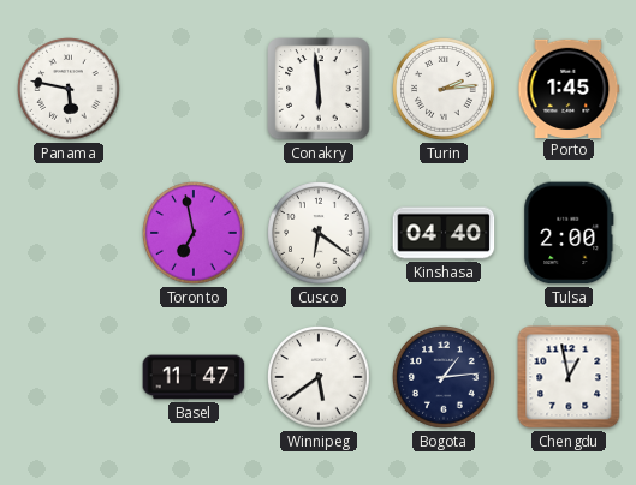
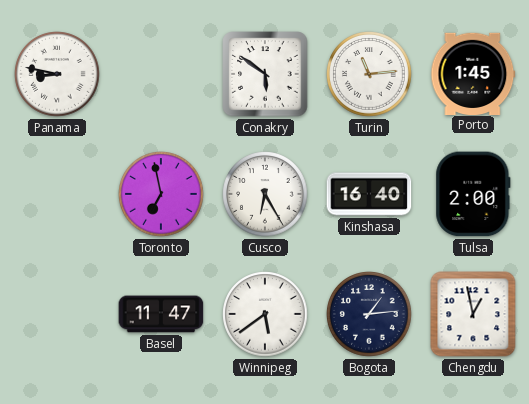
Panama: 5:47 -> 8:47
Conakry: 5:59 -> 5:51
Turin: 2:14 -> 11:14
Cusco: 6:21 -> 6:25
Kinshasa: 04:40 -> 16:40
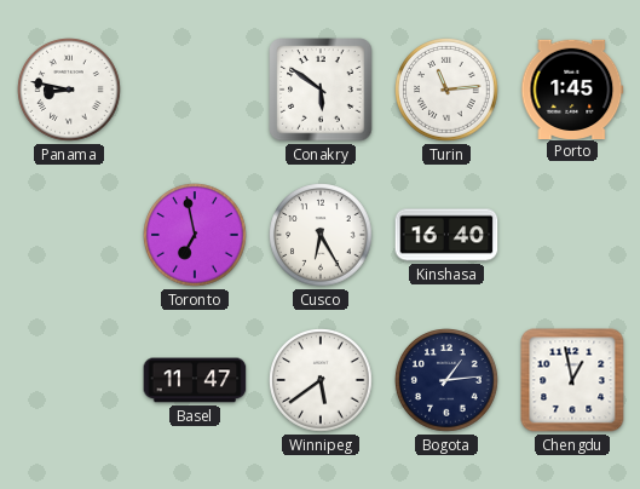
Tulsa: 2:00 -> none
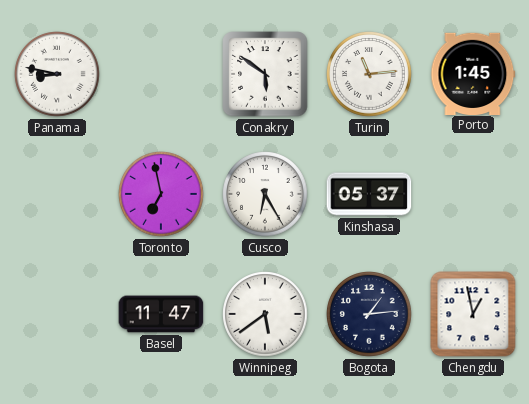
Kinshasa: 16:40 -> 05:37
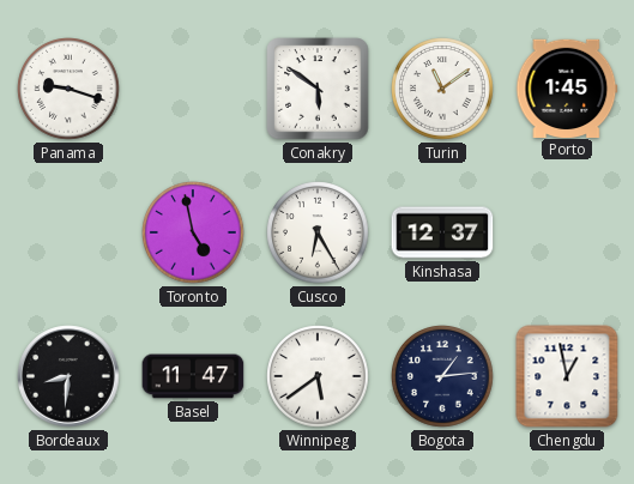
Panama: 8:47 -> 9:18
Turin: 11:14 -> 11:09
Toronto: 6:58 -> 4:58
Kinshasa: 05:37 -> 12:37
Bordeaux: none -> 8:31
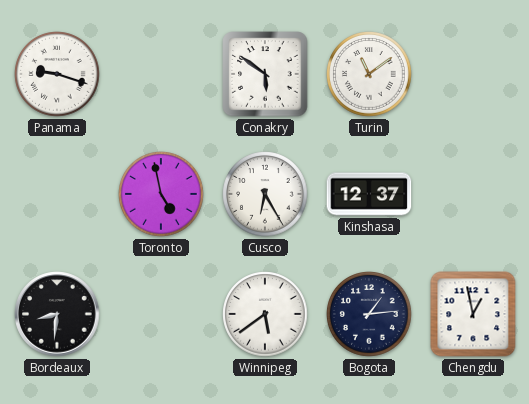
Porto: 1:45 -> none
Basel: 11:47 -> none
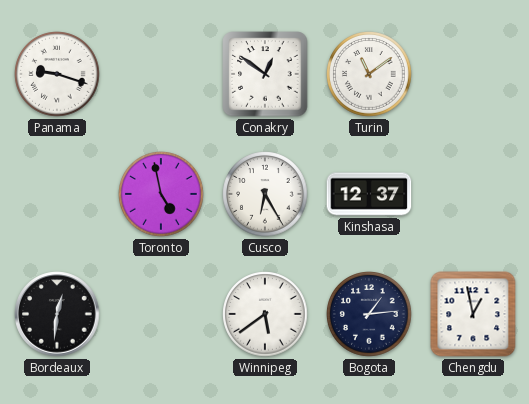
Conakry: 5:51 -> 12:51
Bordeaux: 8:31 -> 12:31
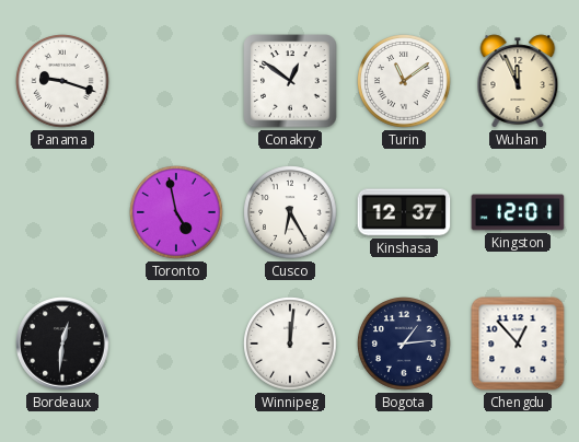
Wuhan: none -> 11:56
Kingston: none -> 12:01
Winnipeg: 5:39 -> 12:01
Chengdu: 12:58 -> 12:53
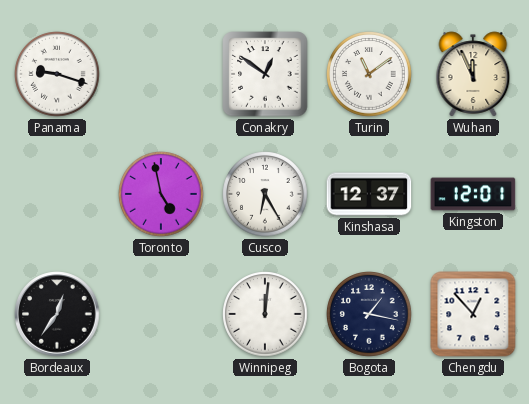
Bordeaux: 12:31 -> 12:36
Bogota: 1:14 -> 1:17
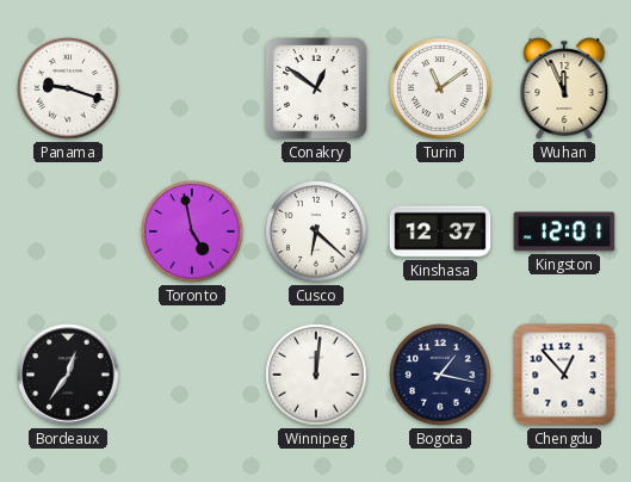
Cusco: 6:25 -> 6:22
